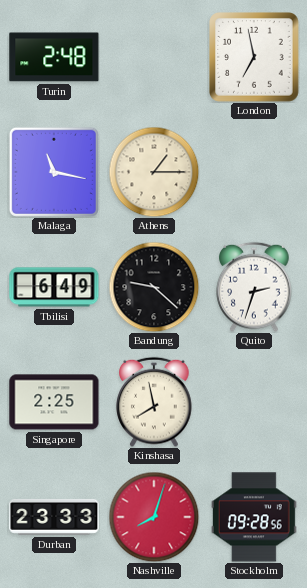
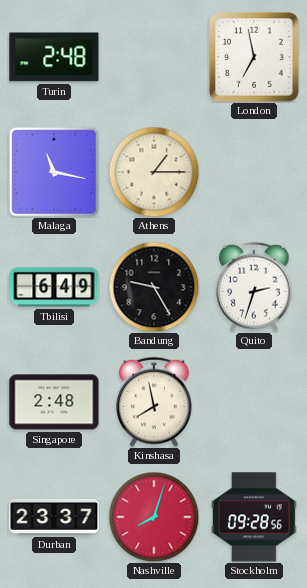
Bandung: 9:22 -> 9:25
Singapore: 2:25 -> 2:48
Durban: 23:33 -> 23:37
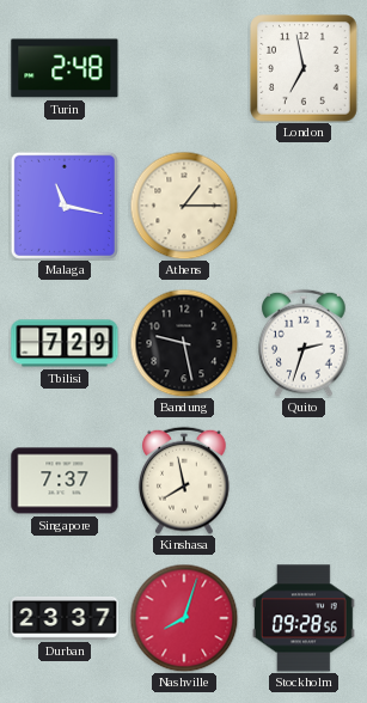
Tbilisi: 6:49 -> 7:29
Bandung: 9:25 -> 9:28
Singapore: 2:48 -> 7:37
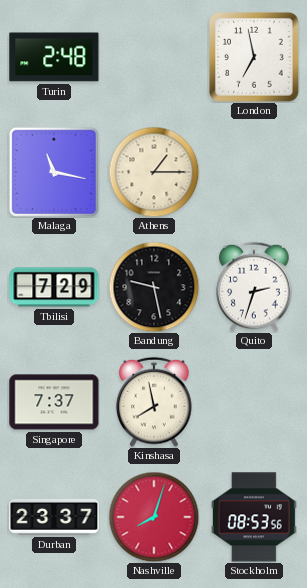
Stockholm: 09:28 -> 08:53
